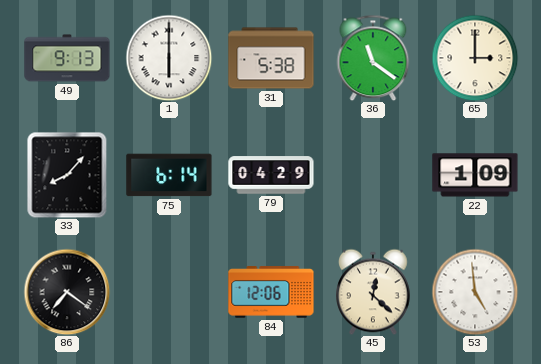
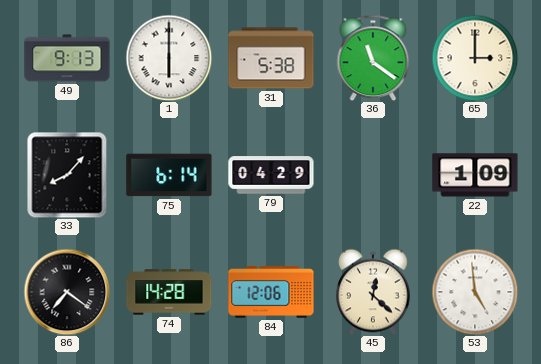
74: none -> 14:28
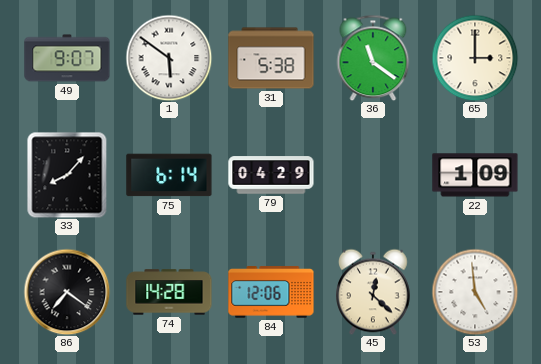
49: 9:13 -> 9:07
1: 6:00 -> 5:51
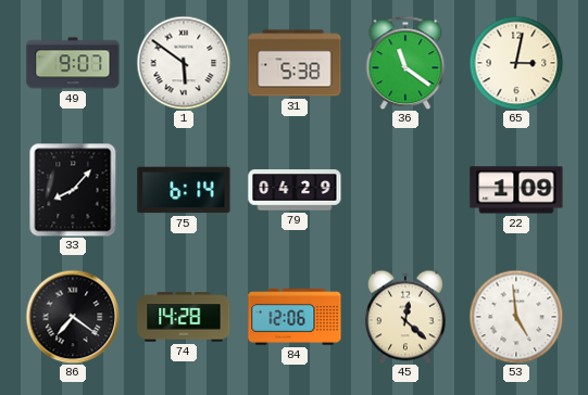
65: 3:00 -> 3:02
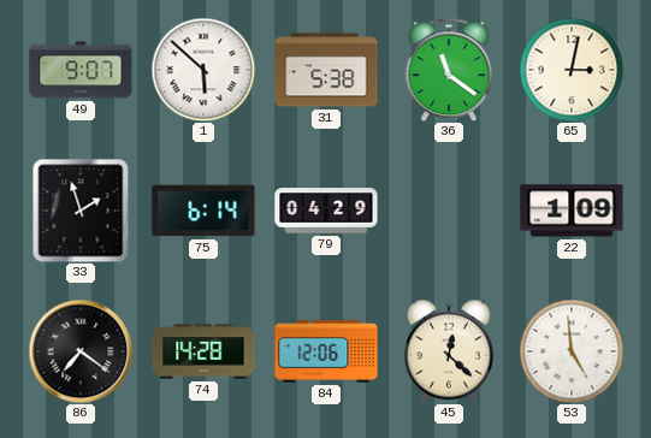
1: 5:51 -> 5:52
33: 8:07 -> 1:57
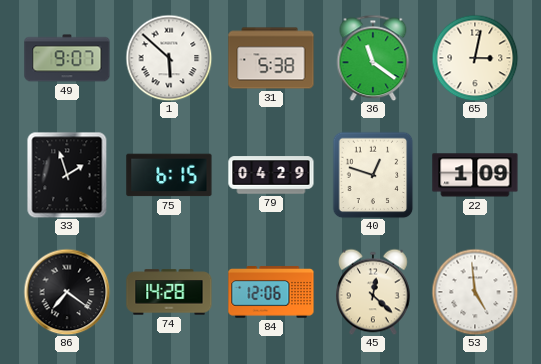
75: 6:14 -> 6:15
40: none -> 12:48
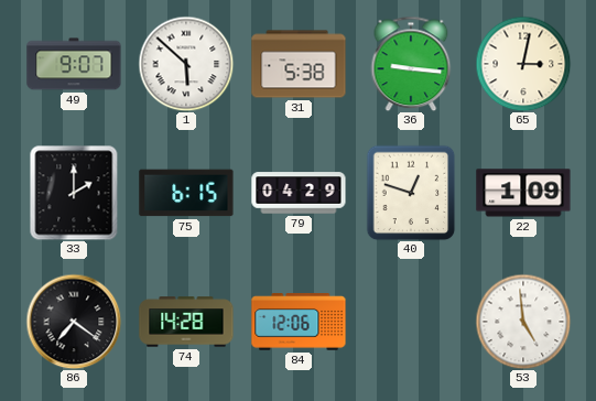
36: 11:21 -> 9:16
33: 1:57 -> 2:00
45: 12:22 -> none
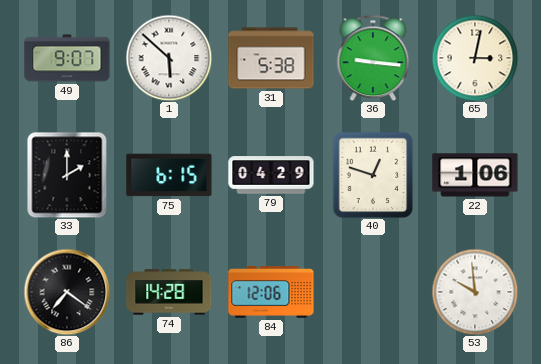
22: 1:09 -> 1:06
53: 4:59 -> 9:59
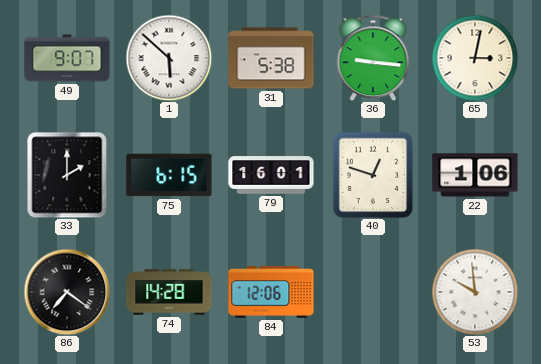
79: 04:29 -> 16:01
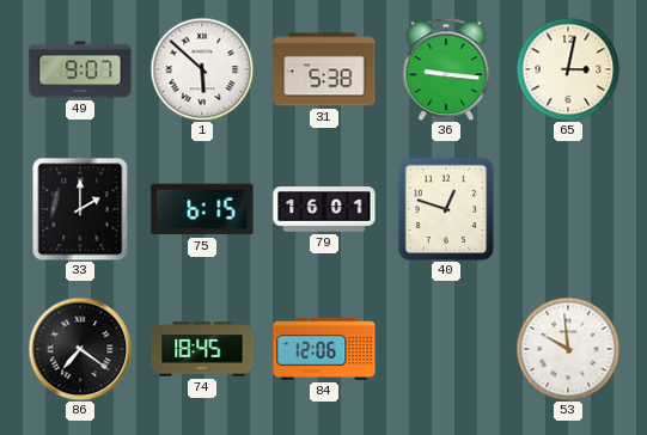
22: 1:06 -> none
74: 14:28 -> 18:45
